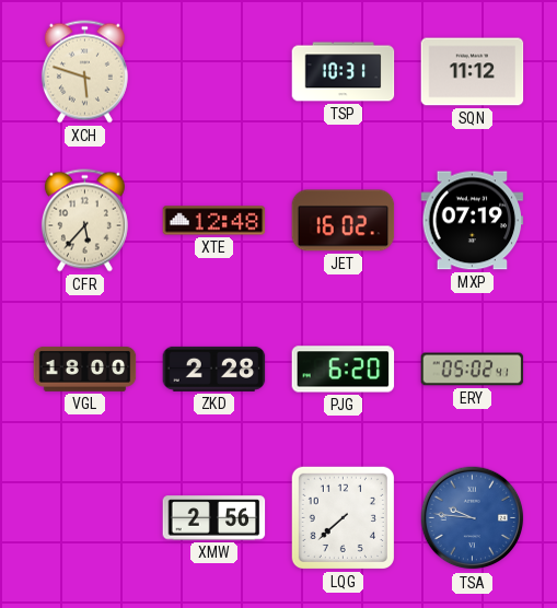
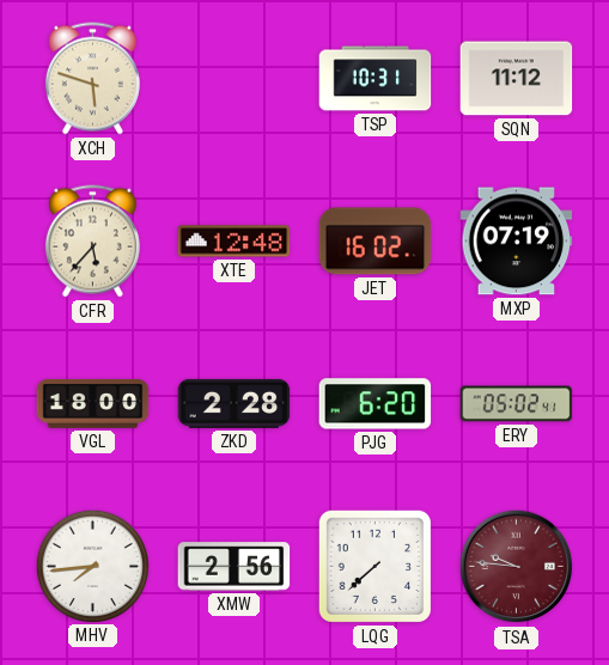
MHV: none -> 7:44
TSA dial: blue -> burgundy
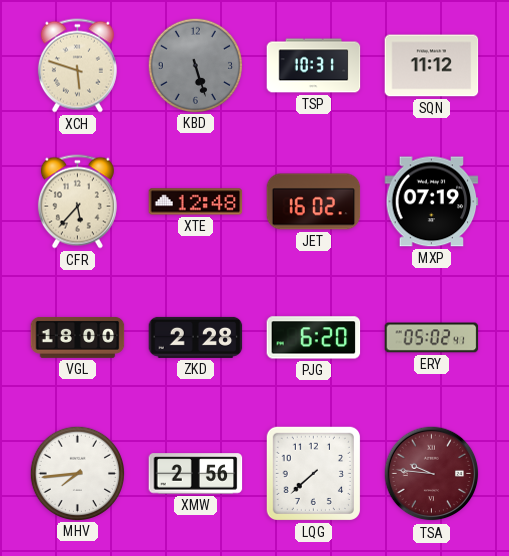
KBD: none -> 5:27
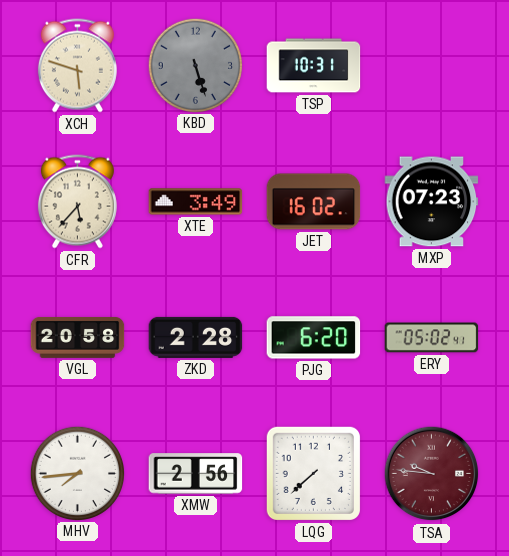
SQN: 11:12 -> none
XTE: 12:48 -> 3:49
MXP: 07:19 -> 07:23
VGL: 18:00 -> 20:58
